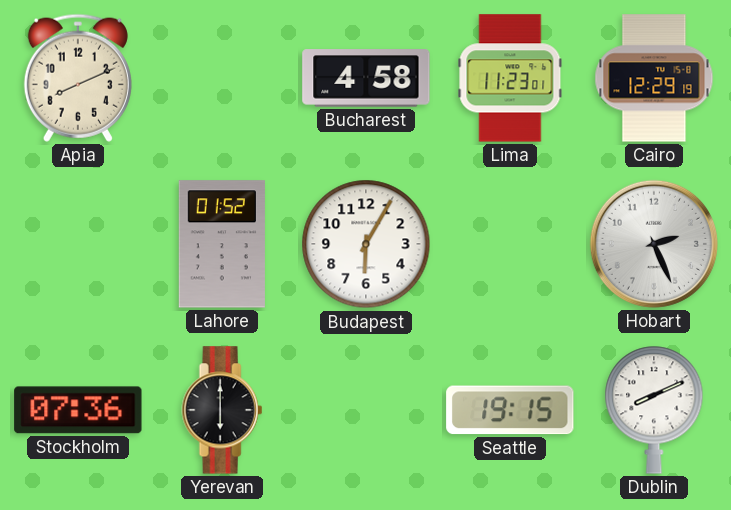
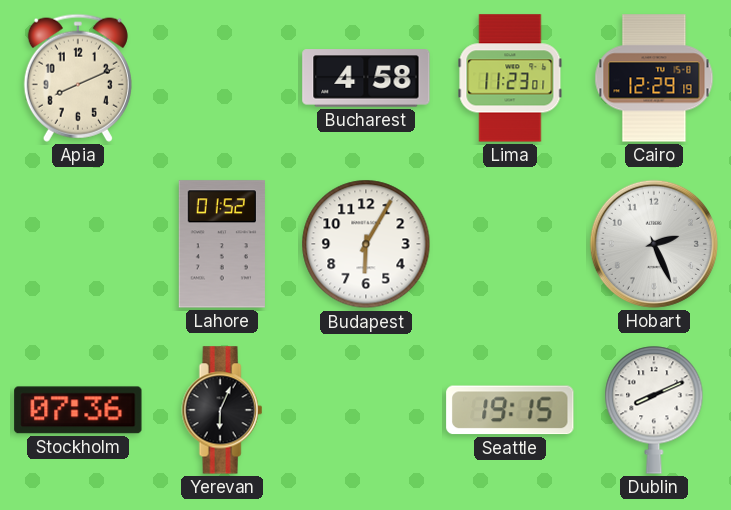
Yerevan: 6:00 -> 6:04
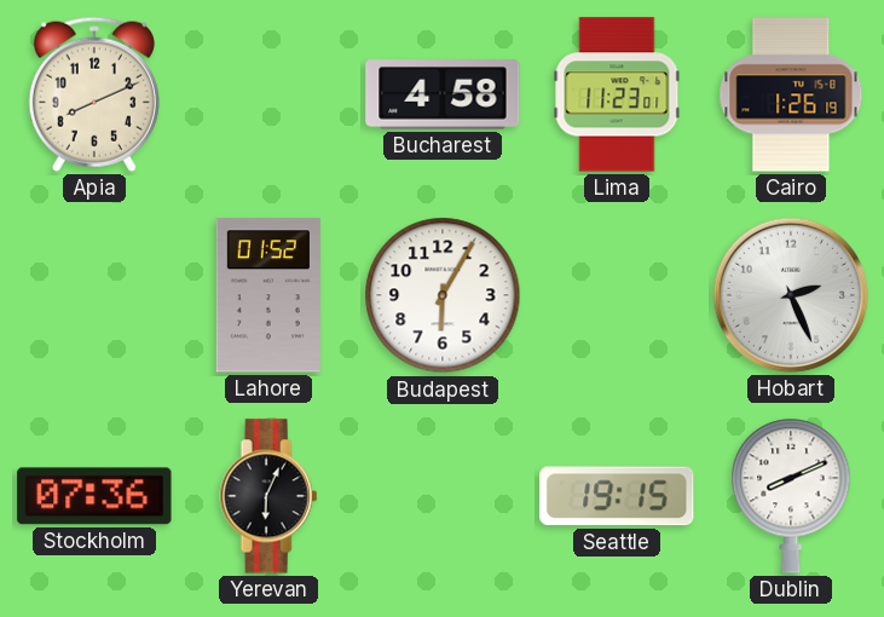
Cairo: 12:29 -> 1:26
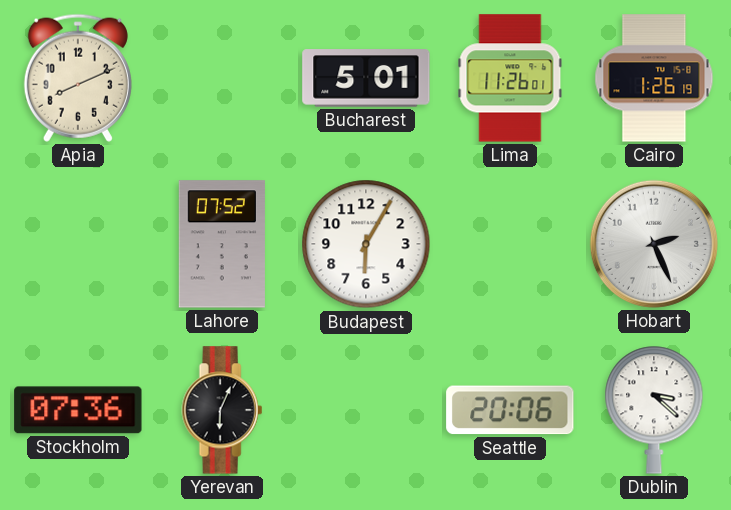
Bucharest: 4:58 -> 5:01
Lima: 11:23 -> 11:26
Lahore: 01:52 -> 07:52
Seattle: 19:15 -> 20:06
Dublin: 8:11 -> 3:22
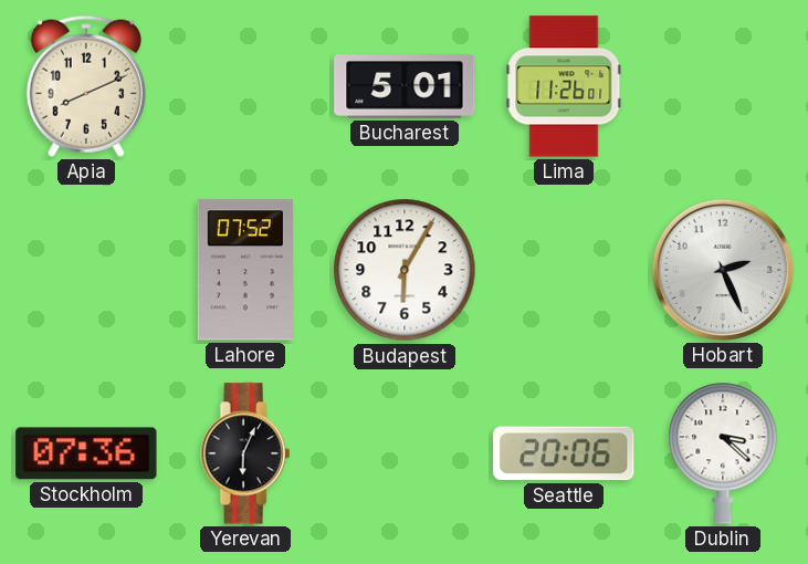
Cairo: 1:26 -> none
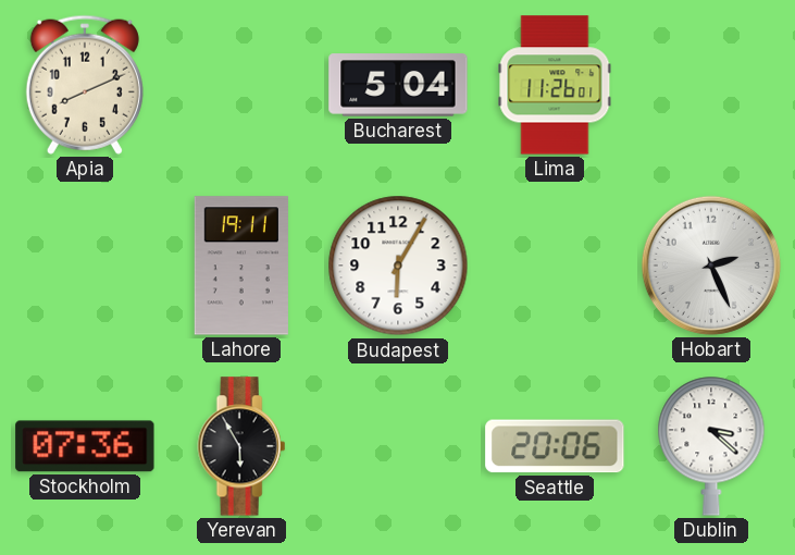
Bucharest: 5:01 -> 5:04
Lahore: 07:52 -> 19:11
Yerevan: 6:04 -> 5:55
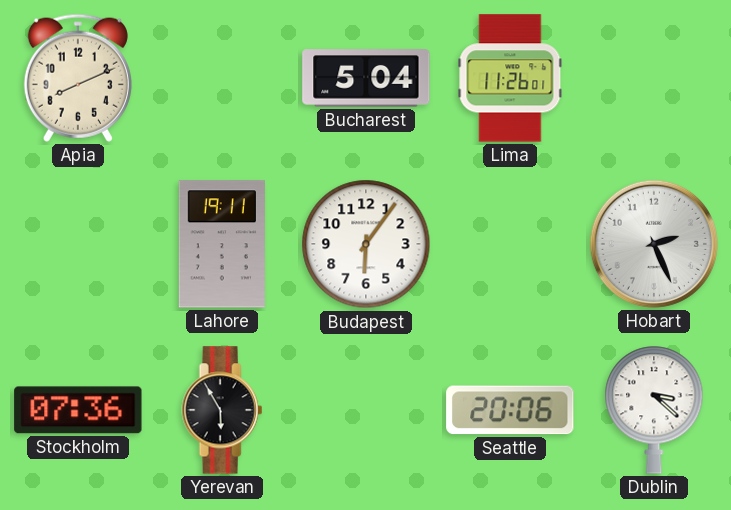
Budapest: 6:05 -> 6:06
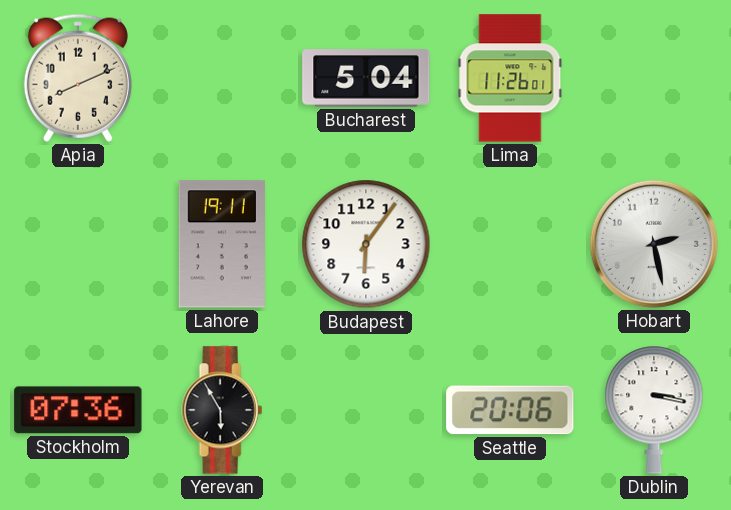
Hobart: 2:26 -> 2:28
Dublin: 3:22 -> 3:17
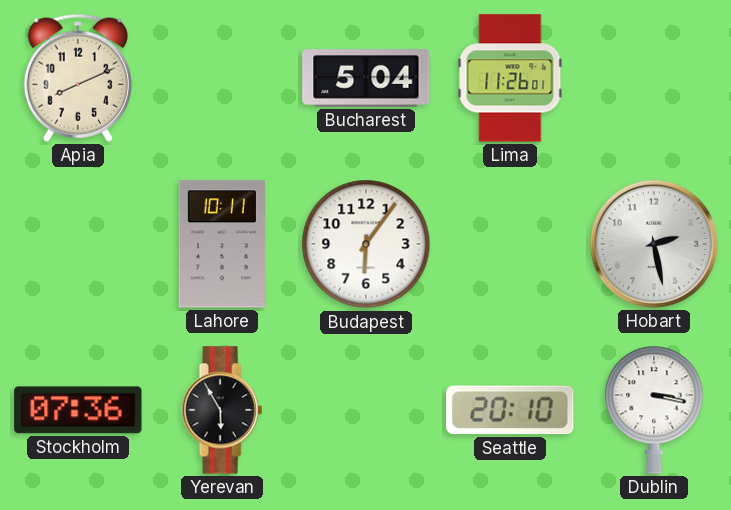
Lahore: 19:11 -> 10:11
Seattle: 20:06 -> 20:10
